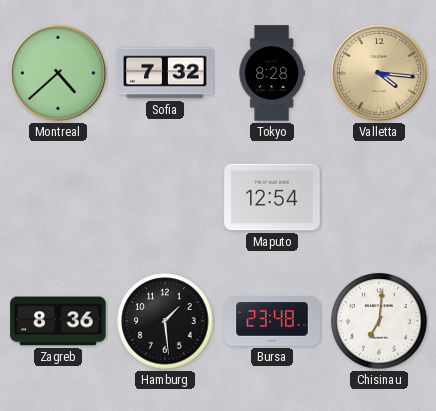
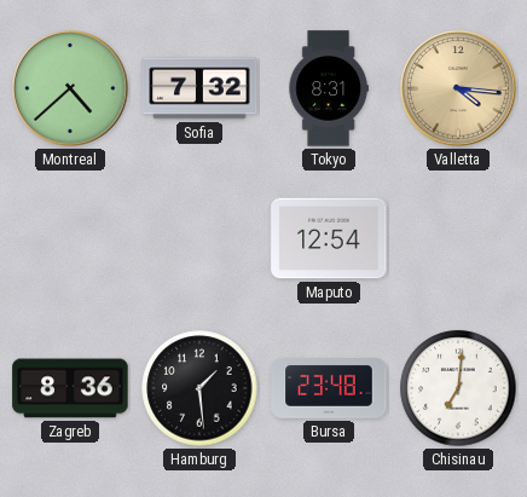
Tokyo: 8:28 -> 8:31
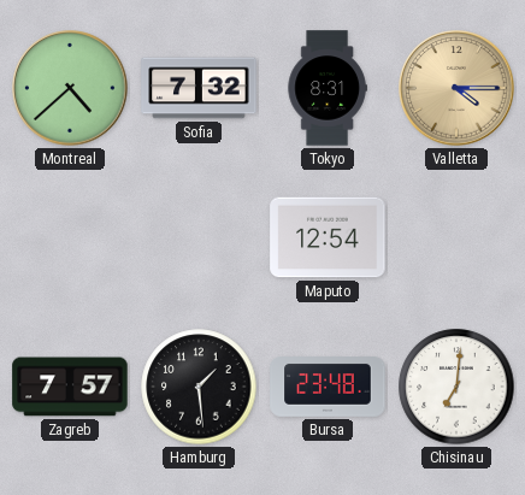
Valletta: 4:16 -> 4:15
Zagreb: 8:36 -> 7:57
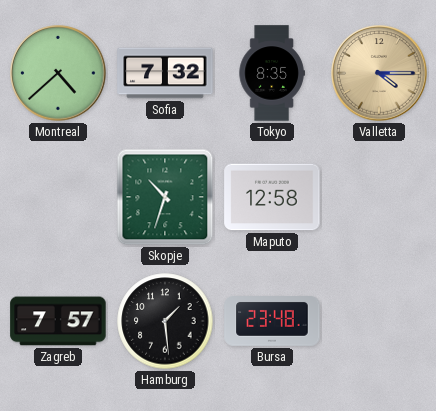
Tokyo: 8:31 -> 8:35
Skopje: none -> 10:33
Maputo: 12:54 -> 12:58
Chisinau: 7:01 -> none
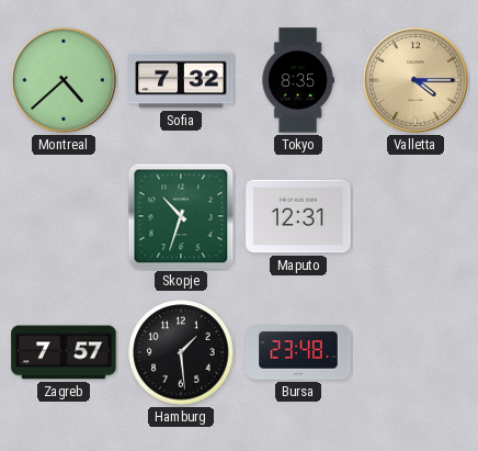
Maputo: 12:58 -> 12:31
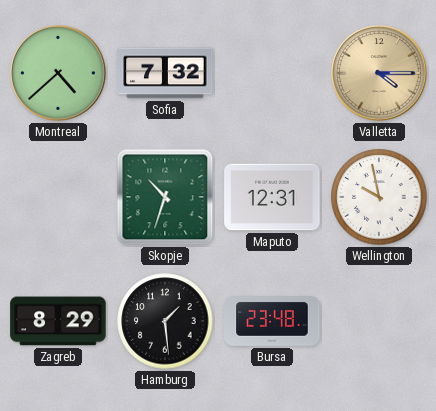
Tokyo: 8:35 -> none
Wellington: none -> 9:58
Zagreb: 7:57 -> 8:29
